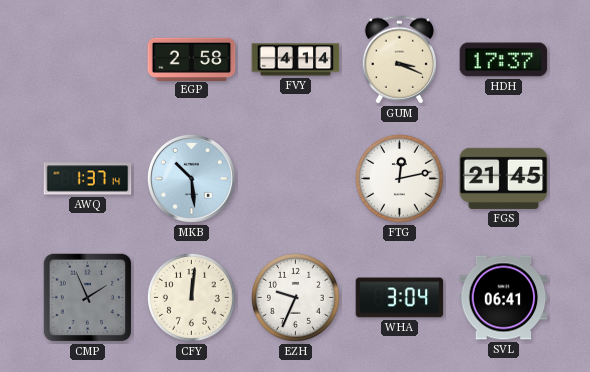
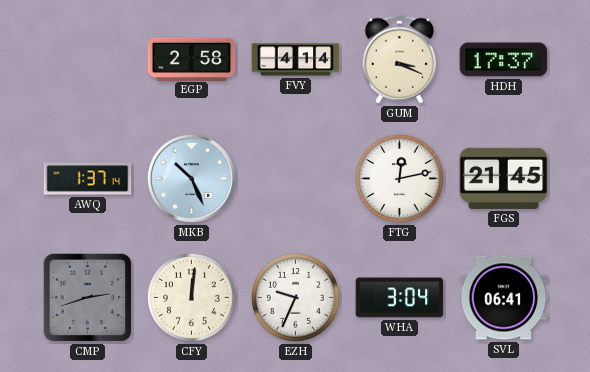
MKB: 10:29 -> 10:26
CMP: 1:56 -> 2:42
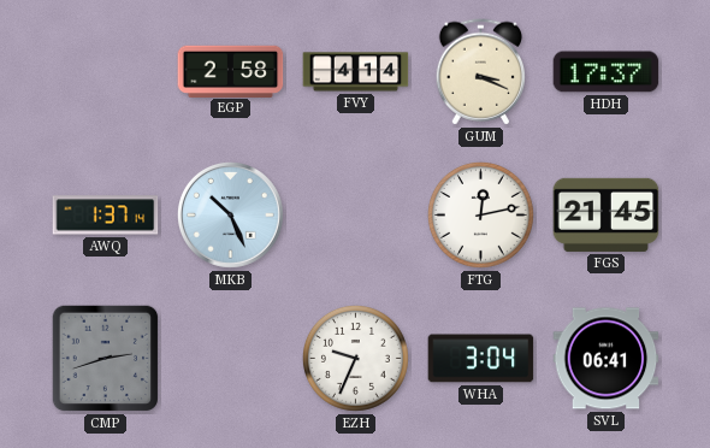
CFY: 12:01 -> none
